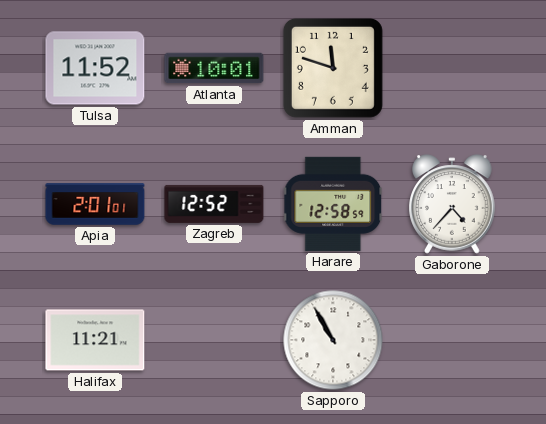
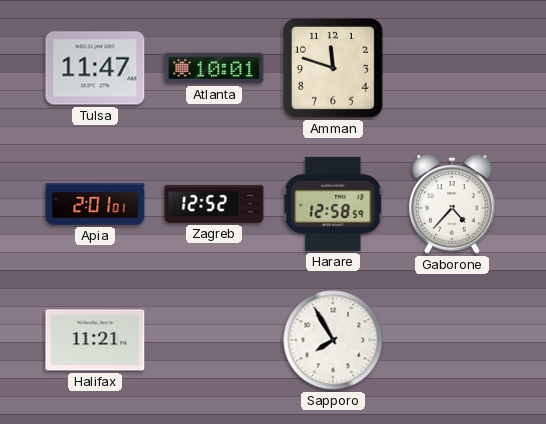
Tulsa: 11:52 -> 11:47
Sapporo: 10:55 -> 7:55
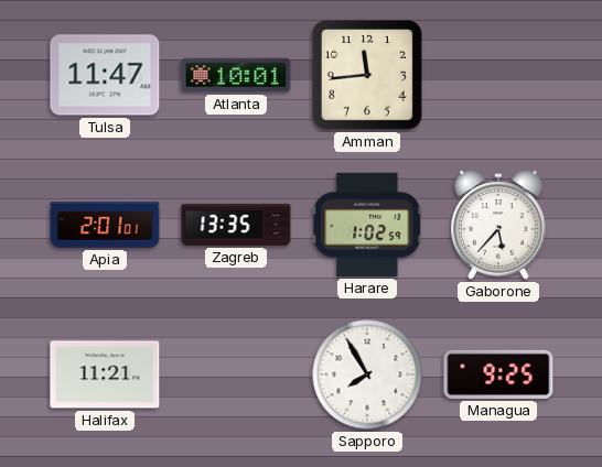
Amman: 11:48 -> 11:44
Zagreb: 12:52 -> 13:35
Harare: 12:58 -> 1:02
Gaborone: 4:37 -> 5:37
Managua: none -> 9:25
